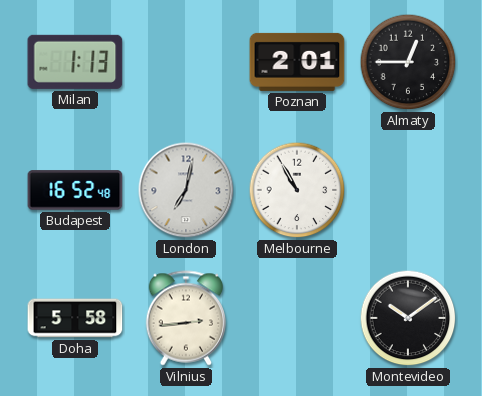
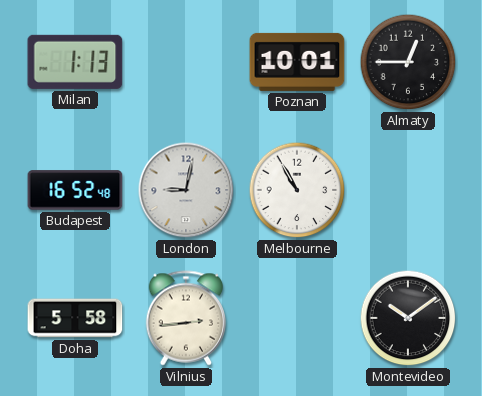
Poznan: 2:01 -> 10:01
London: 7:02 -> 9:02
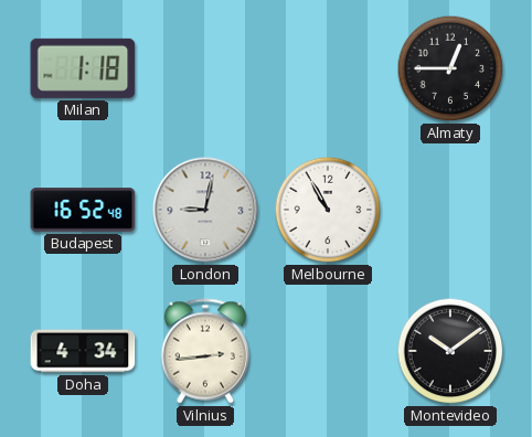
Milan: 1:13 -> 1:18
Poznan: 10:01 -> none
Doha: 5:58 -> 4:34
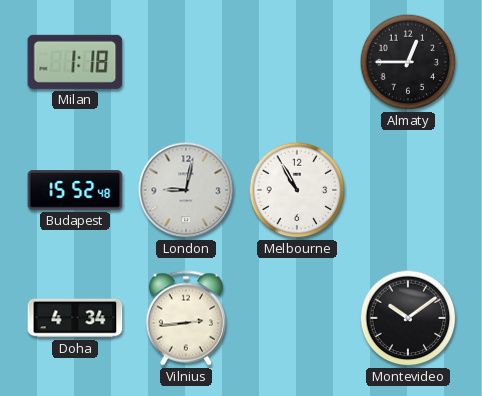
Budapest: 16:52 -> 15:52
